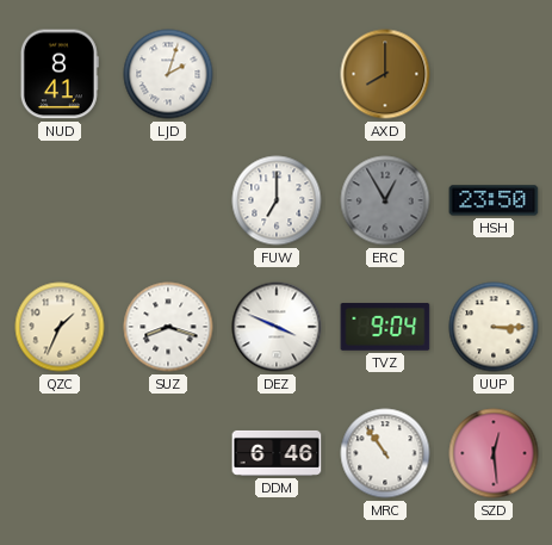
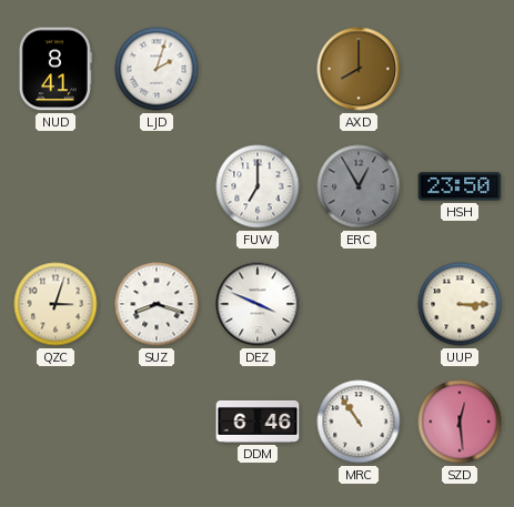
QZC: 1:34 -> 3:03
TVZ: 9:04 -> none
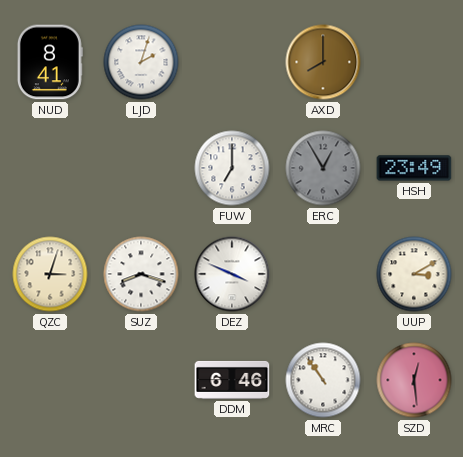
HSH: 23:50 -> 23:49
UUP: 3:15 -> 3:10
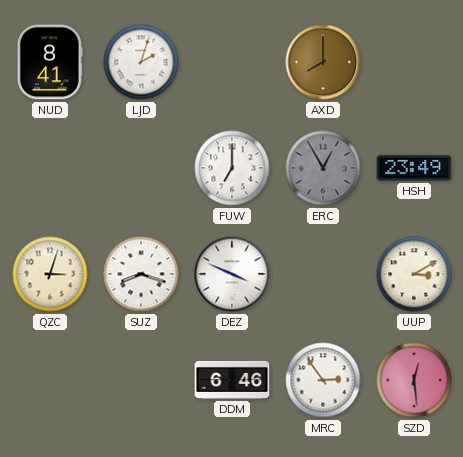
MRC: 10:54 -> 2:54
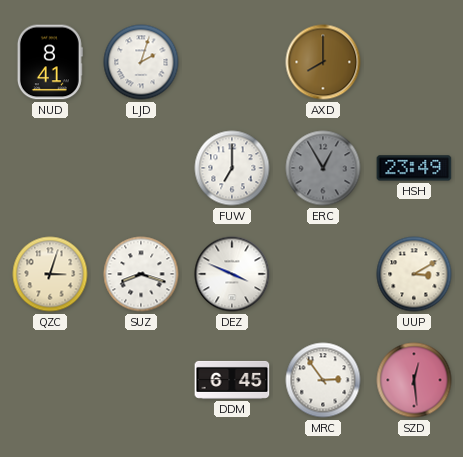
DDM: 6:46 -> 6:45
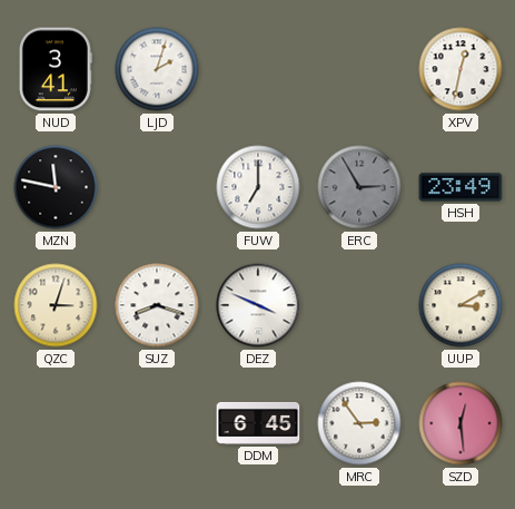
NUD: 8:41 -> 3:41
AXD: 8:00 -> none
XPV: none -> 12:32
MZN: none -> 11:47
ERC: 12:55 -> 2:55
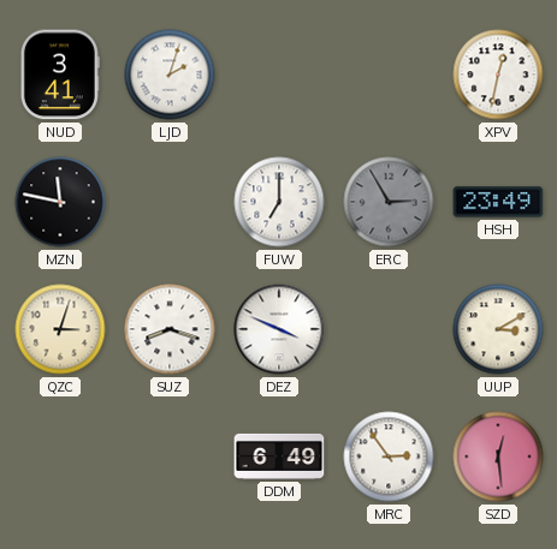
DDM: 6:45 -> 6:49
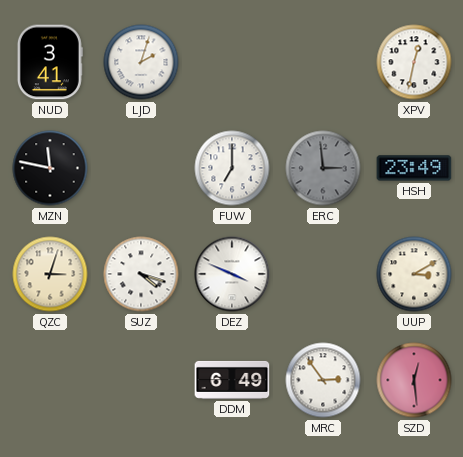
ERC: 2:55 -> 2:59
SUZ: 8:18 -> 4:18
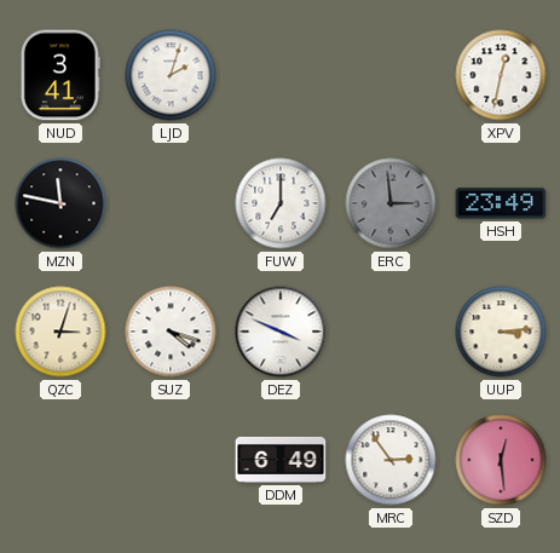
UUP: 3:10 -> 3:14
